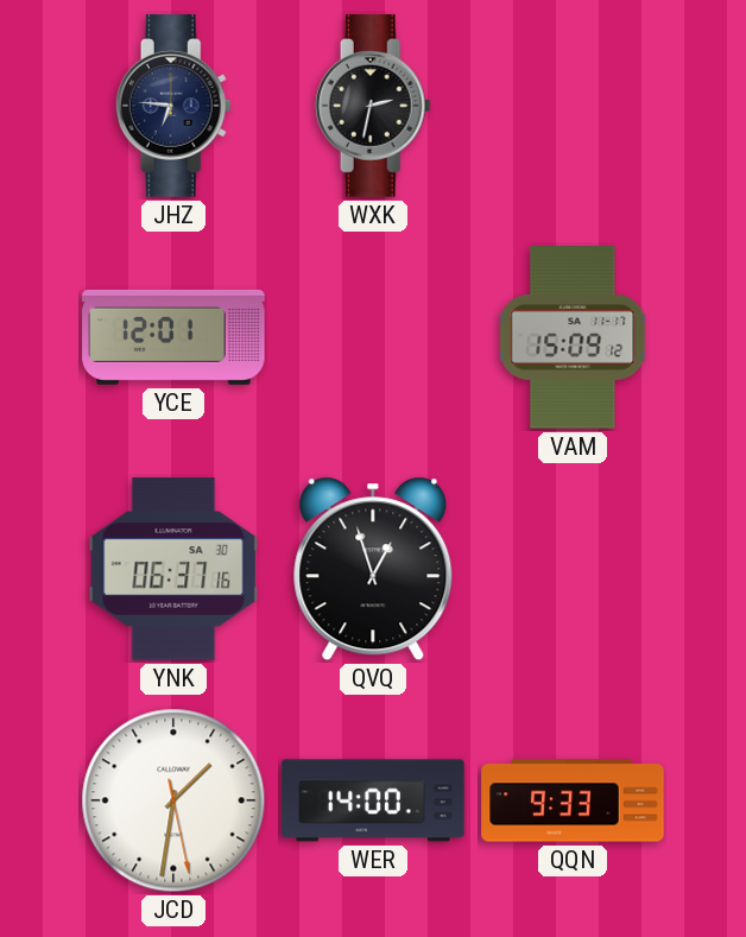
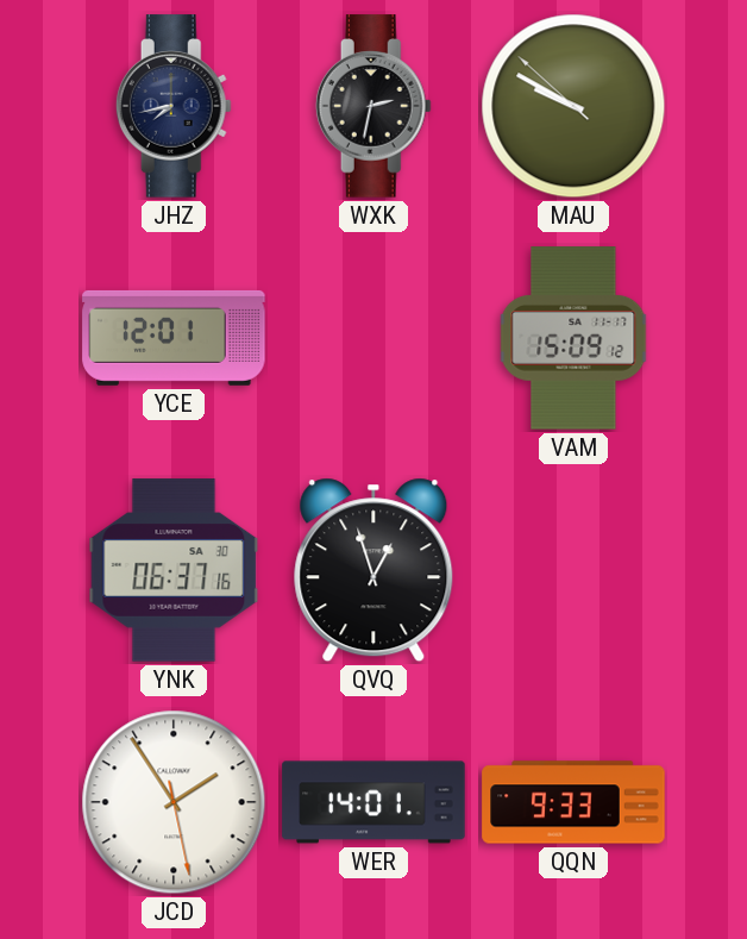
JHZ: 6:46 -> 7:43
MAU: none -> 9:49
JCD: 1:31 -> 1:54
WER: 14:00 -> 14:01
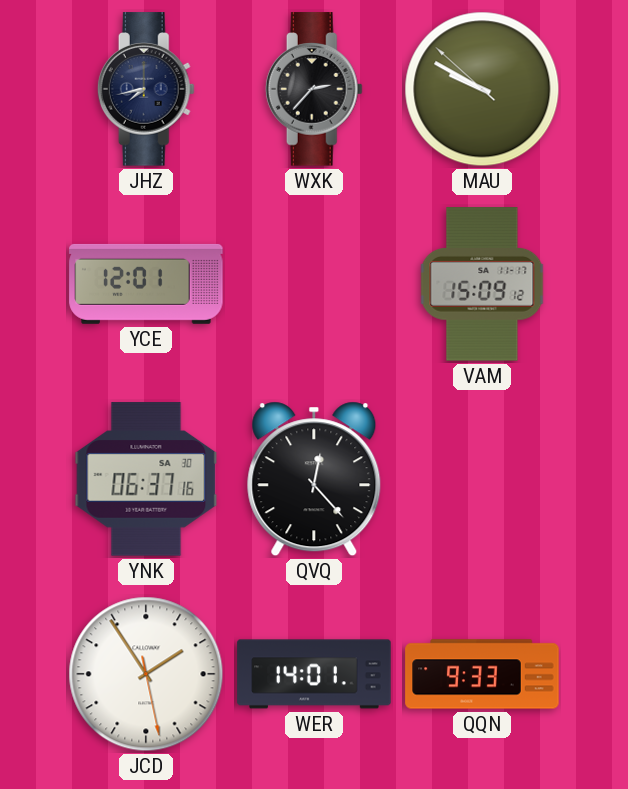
WXK: 2:32 -> 2:37
QVQ: 12:57 -> 12:23
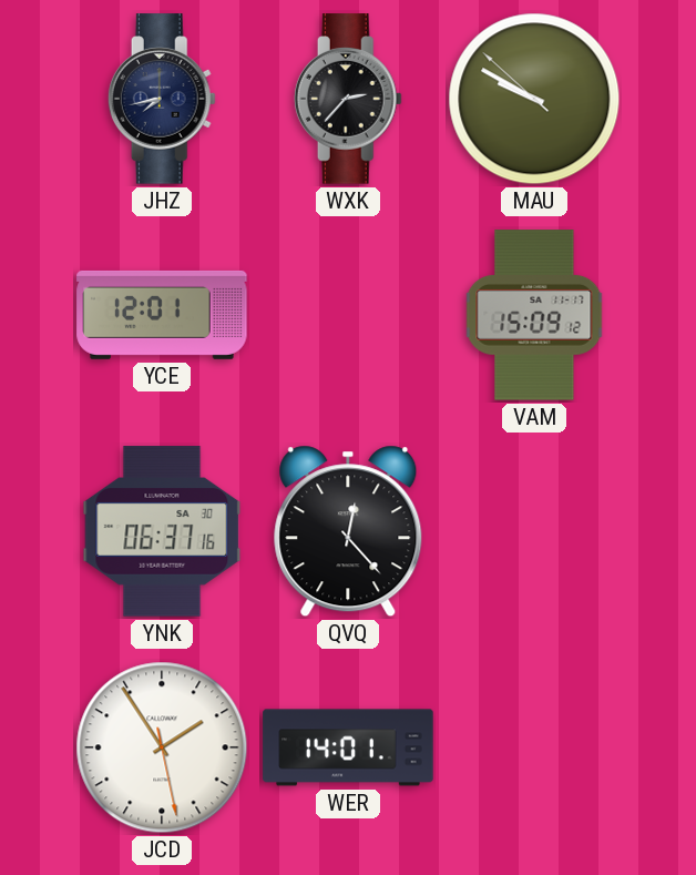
QQN: 9:33 -> none
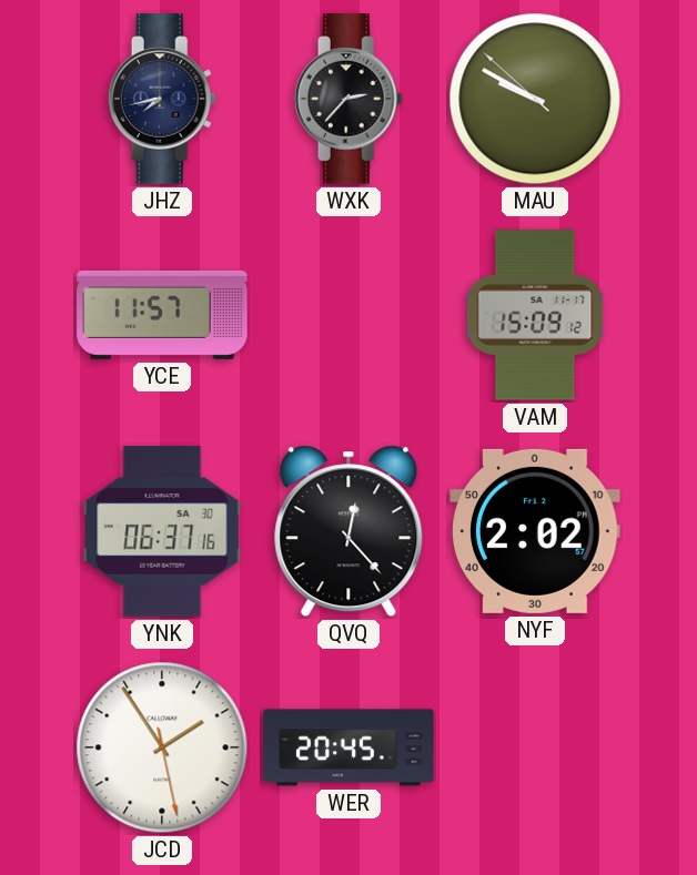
YCE: 12:01 -> 11:57
NYF: none -> 2:02
WER: 14:01 -> 20:45
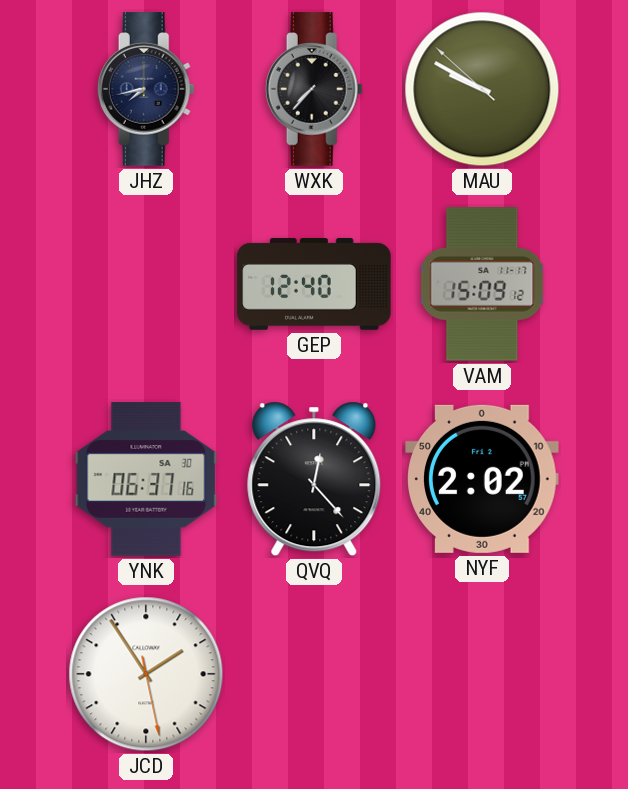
WXK: 2:37 -> 7:37
YCE: 11:57 -> none
GEP: none -> 12:40
WER: 20:45 -> none
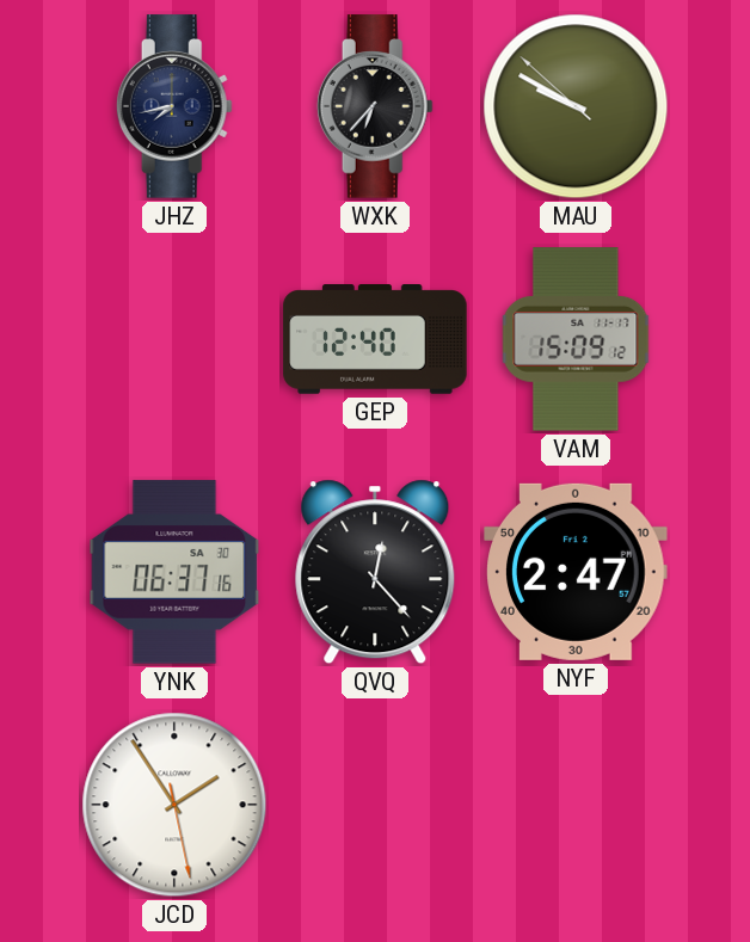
WXK: 7:37 -> 6:37
NYF: 2:02 -> 2:47
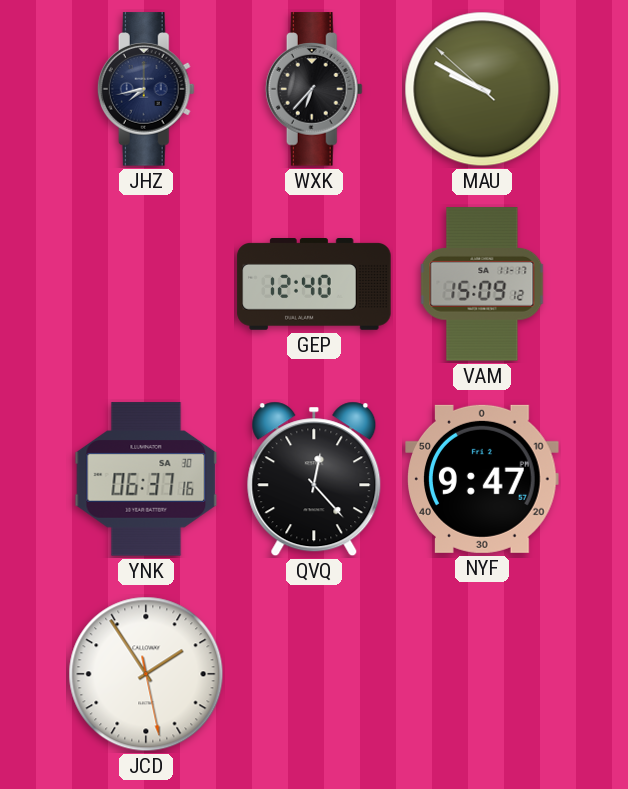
NYF: 2:47 -> 9:47
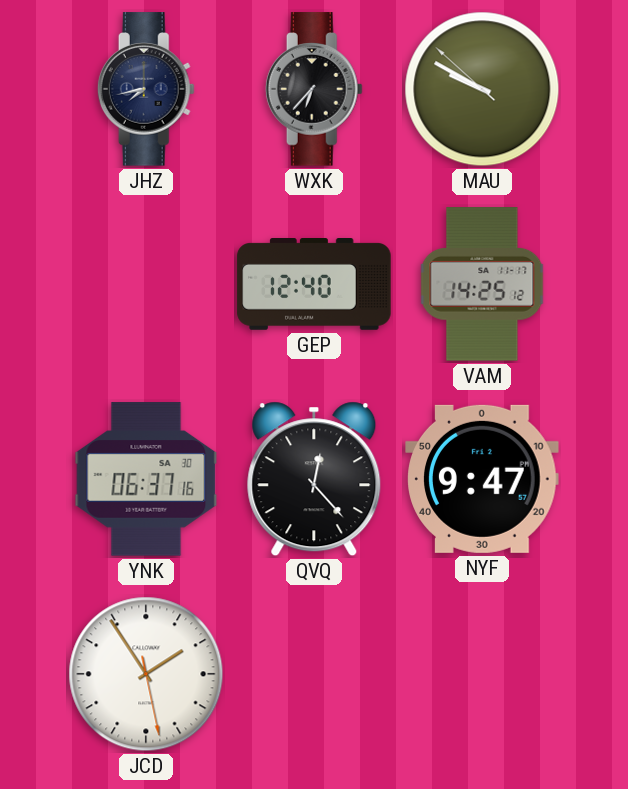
VAM: 15:09 -> 14:25
